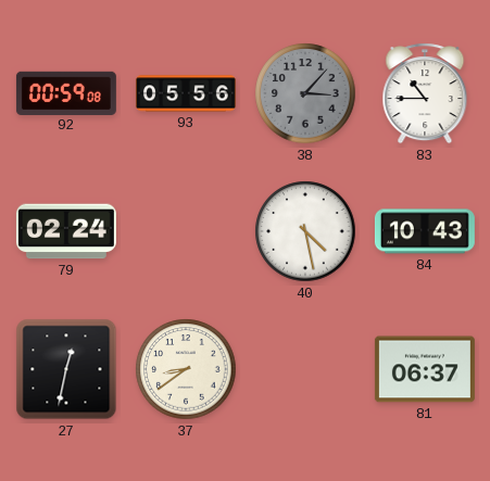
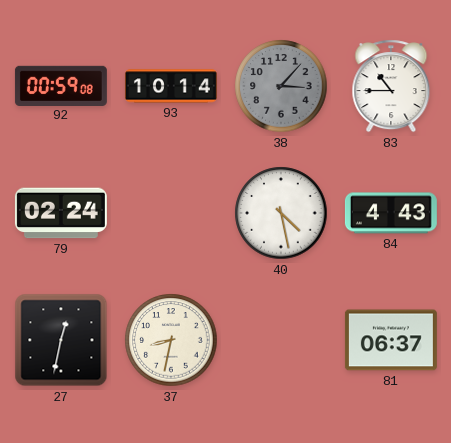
93: 05:56 -> 10:14
84: 10:43 -> 4:43
37: 8:39 -> 8:32
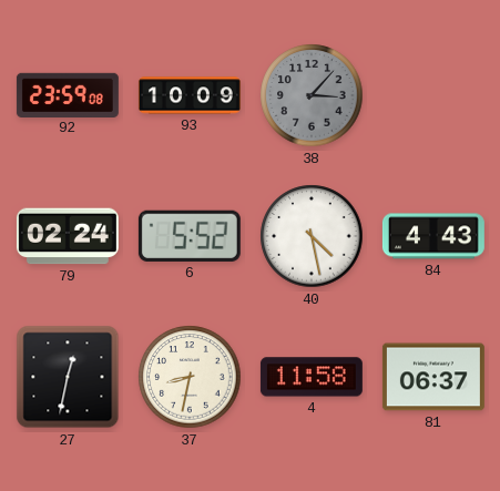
92: 00:59 -> 23:59
93: 10:14 -> 10:09
83: 10:45 -> none
6: none -> 5:52
4: none -> 11:58
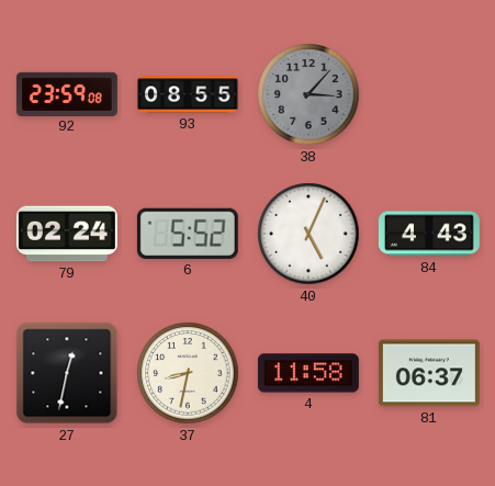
93: 10:09 -> 08:55
40: 4:28 -> 5:04
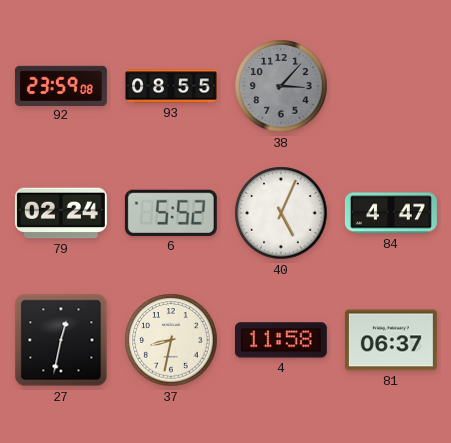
84: 4:43 -> 4:47
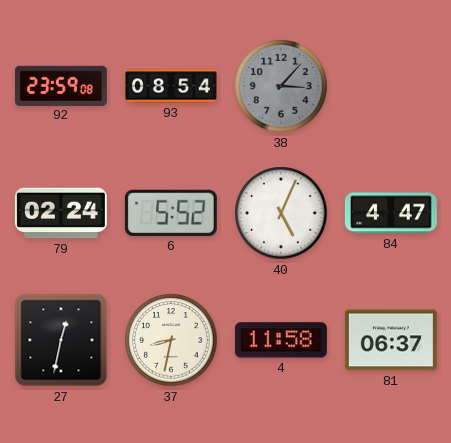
93: 08:55 -> 08:54
